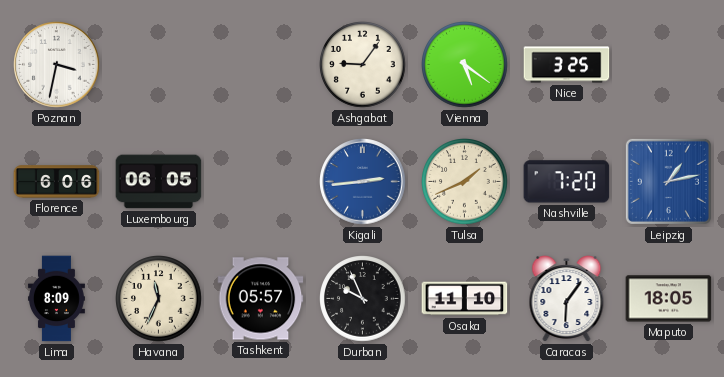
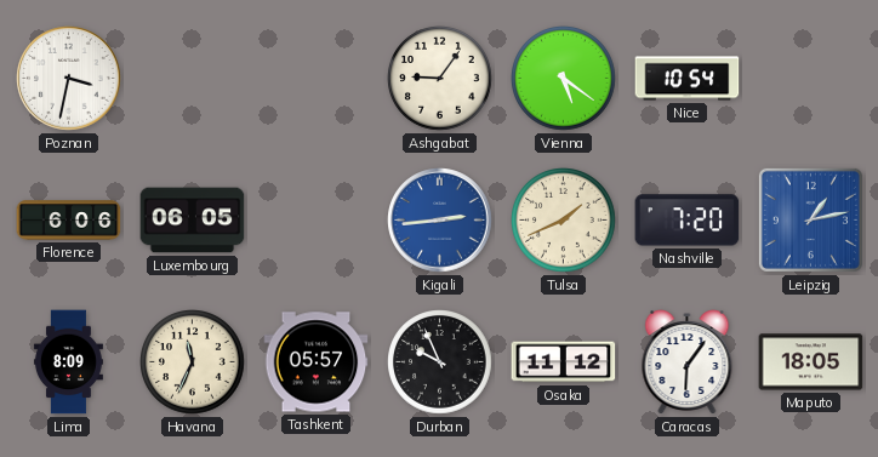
Nice: 3:25 -> 10:54
Osaka: 11:10 -> 11:12
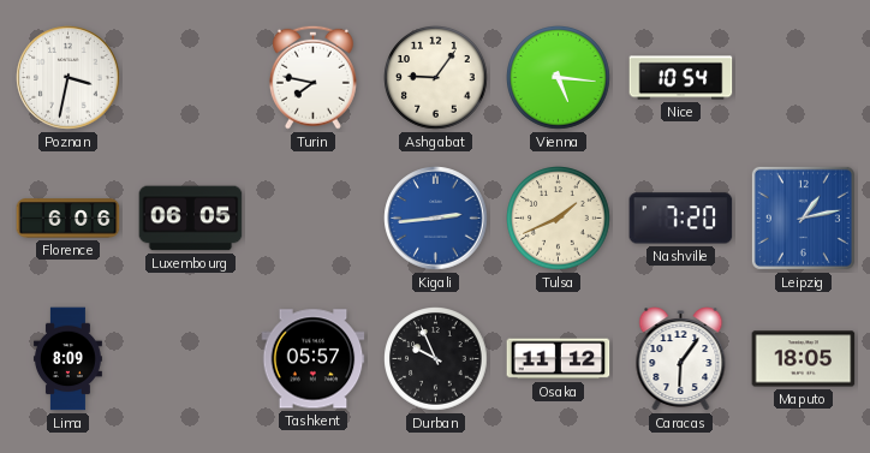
Turin: none -> 7:47
Vienna: 5:21 -> 5:16
Havana: 11:34 -> none
